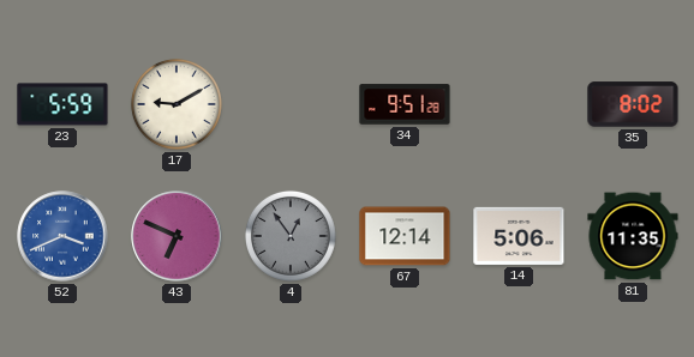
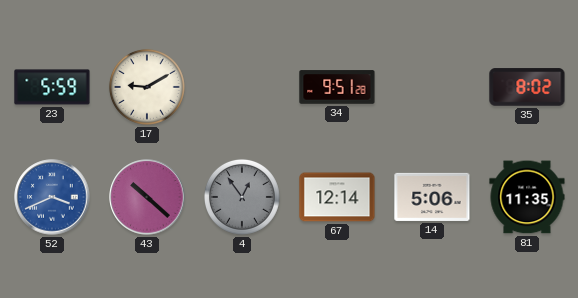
43: 6:49 -> 10:22
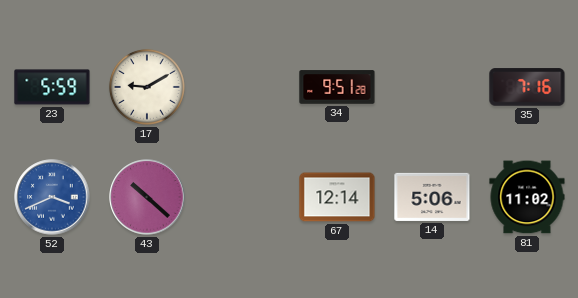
35: 8:02 -> 7:16
4: 12:54 -> none
81: 11:35 -> 11:02
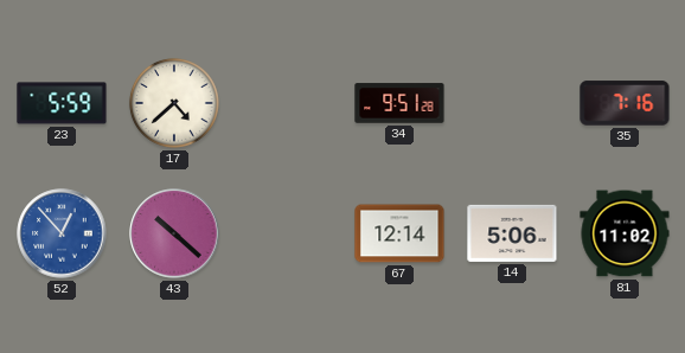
17: 9:10 -> 4:38
52: 3:41 -> 12:53
